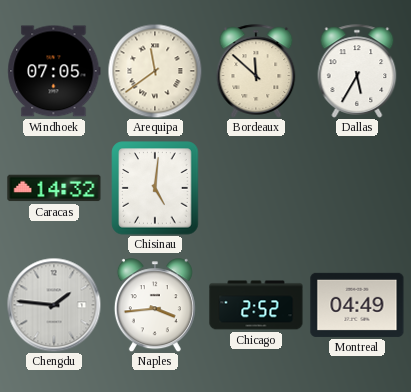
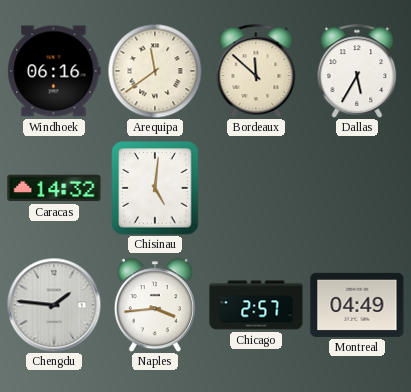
Windhoek: 07:05 -> 06:16
Chicago: 2:52 -> 2:57
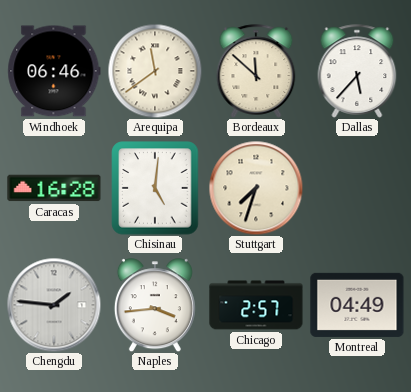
Windhoek: 06:16 -> 06:46
Dallas: 5:35 -> 5:37
Caracas: 14:32 -> 16:28
Stuttgart: none -> 7:33
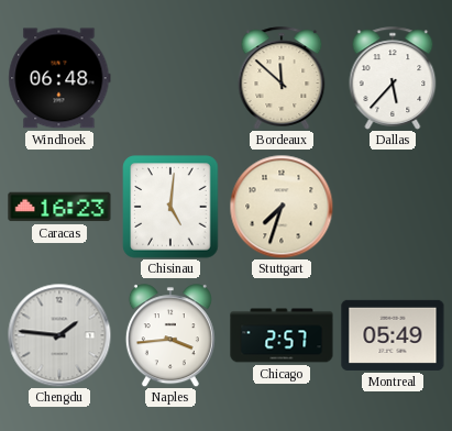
Windhoek: 06:46 -> 06:48
Arequipa: 11:39 -> none
Caracas: 16:28 -> 16:23
Montreal: 04:49 -> 05:49
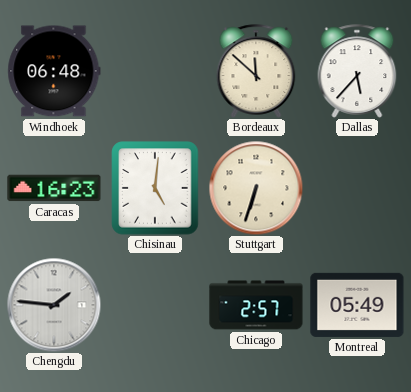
Stuttgart: 7:33 -> 6:33
Naples: 3:44 -> none
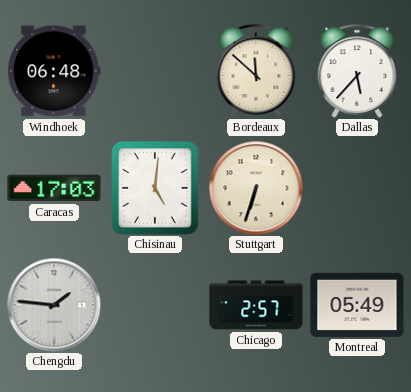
Caracas: 16:23 -> 17:03
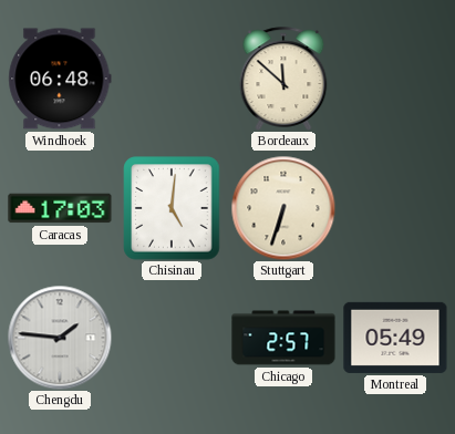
Dallas: 5:37 -> none
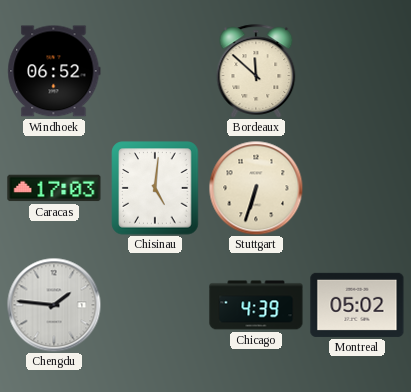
Windhoek: 06:48 -> 06:52
Chicago: 2:57 -> 4:39
Montreal: 05:49 -> 05:02
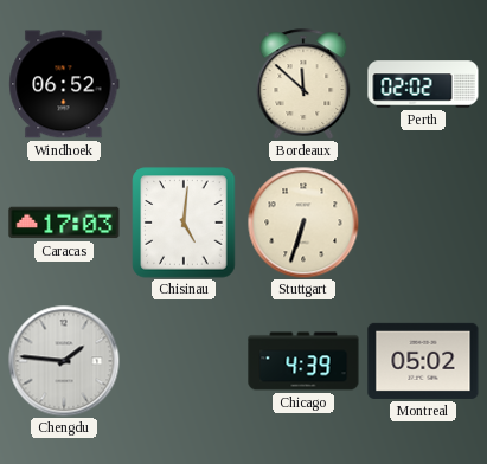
Perth: none -> 02:02
